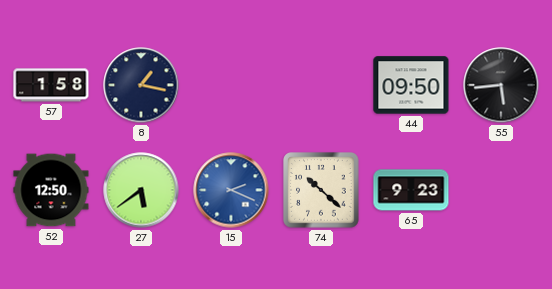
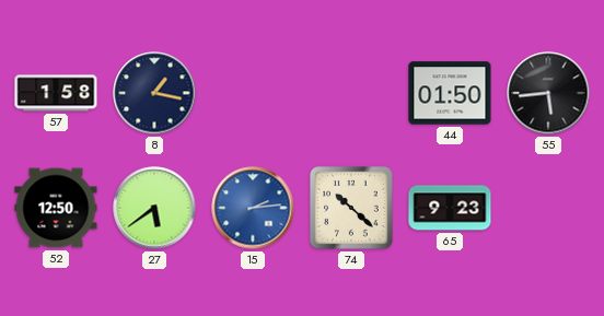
44: 09:50 -> 01:50
15: 2:19 -> 2:14
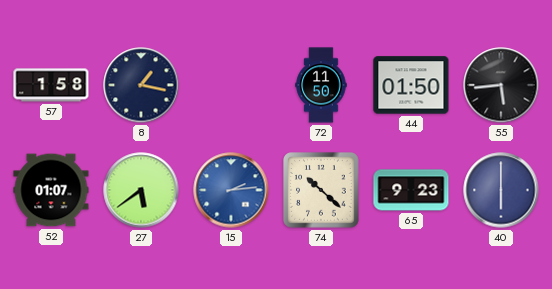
72: none -> 11:50
52: 12:50 -> 01:07
40: none -> 6:00
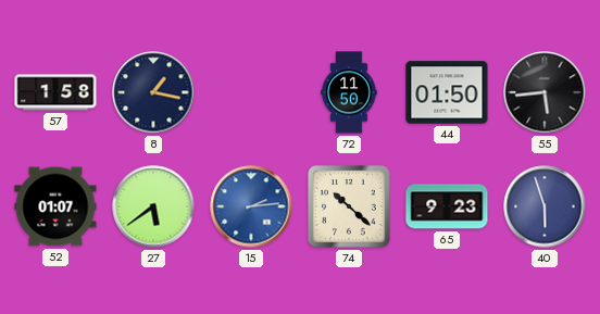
40: 6:00 -> 5:57
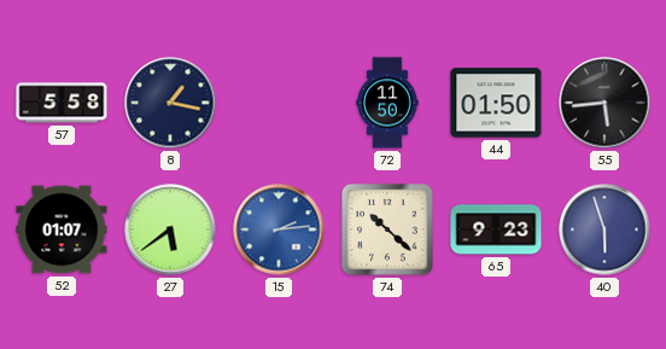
57: 1:58 -> 5:58
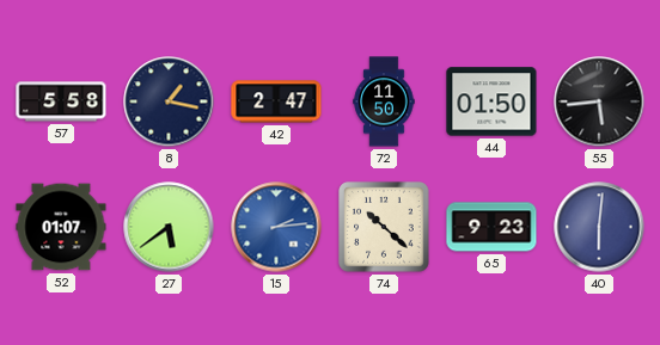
42: none -> 2:47
40: 5:57 -> 6:01
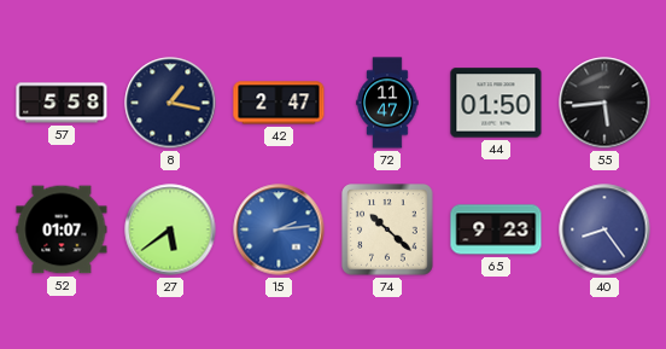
72: 11:50 -> 11:47
40: 6:01 -> 8:24
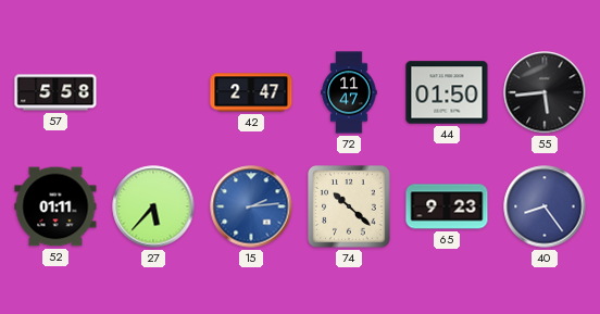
8: 1:17 -> none
52: 01:07 -> 01:11
27: 5:39 -> 5:37
